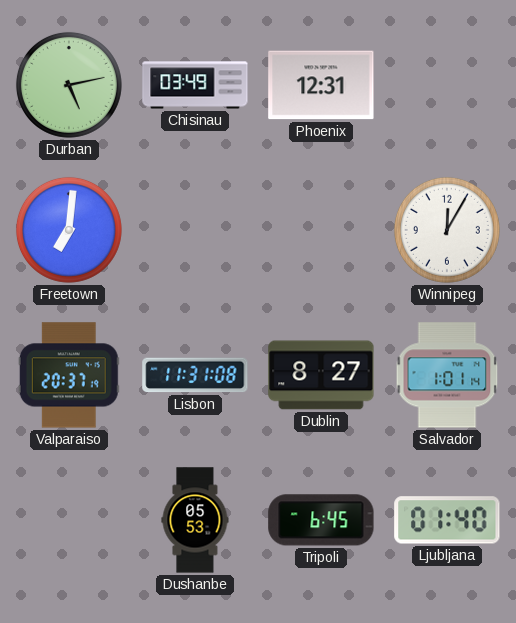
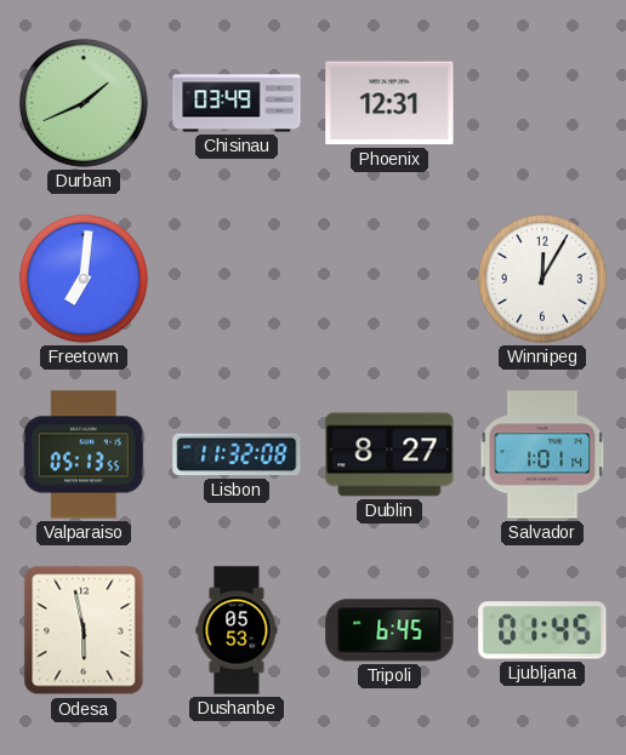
Durban: 5:13 -> 1:41
Valparaiso: 20:37 -> 05:13
Lisbon: 11:31 -> 11:32
Odesa: none -> 5:58
Ljubljana: 01:40 -> 01:45
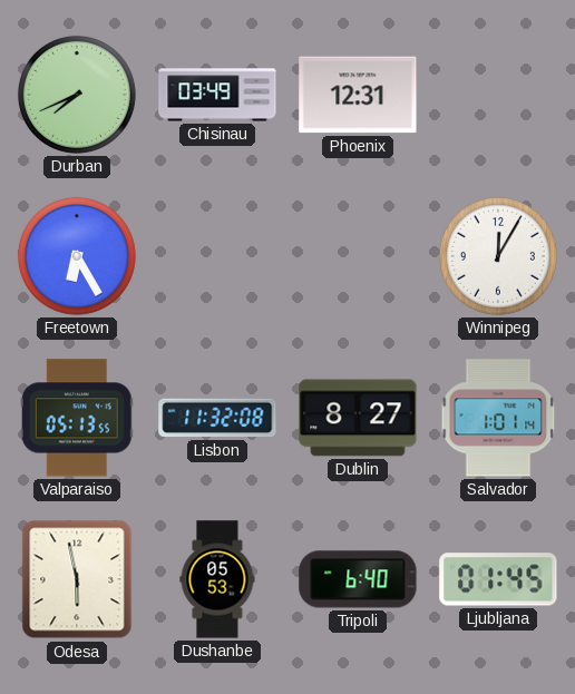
Durban: 1:41 -> 7:41
Freetown: 7:01 -> 6:25
Tripoli: 6:45 -> 6:40
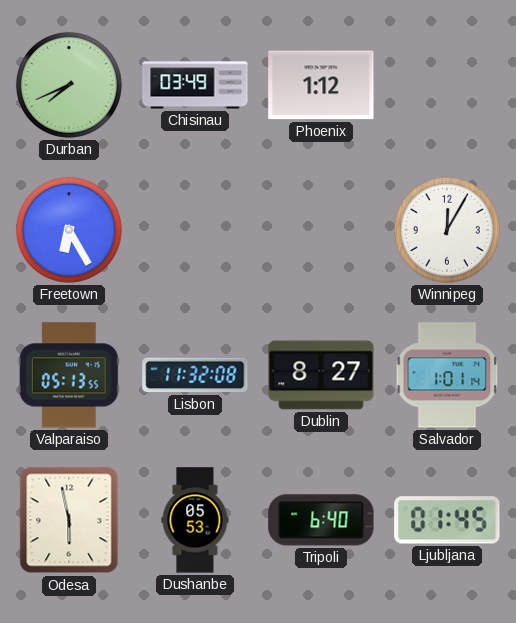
Phoenix: 12:31 -> 1:12
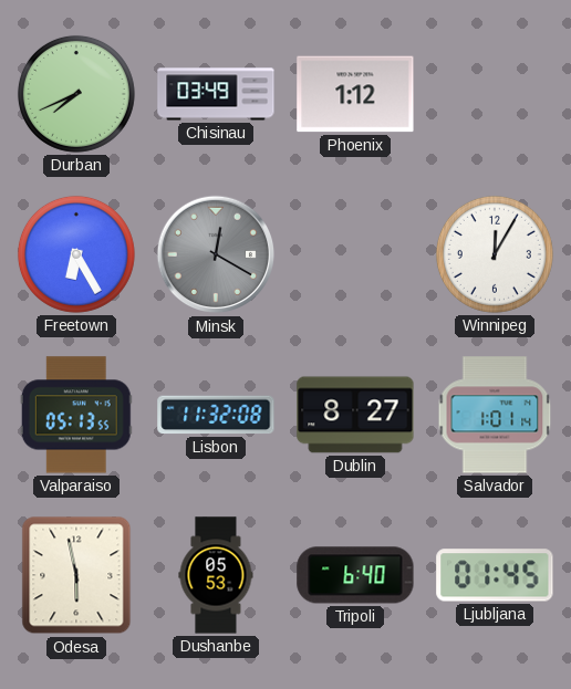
Minsk: none -> 12:20
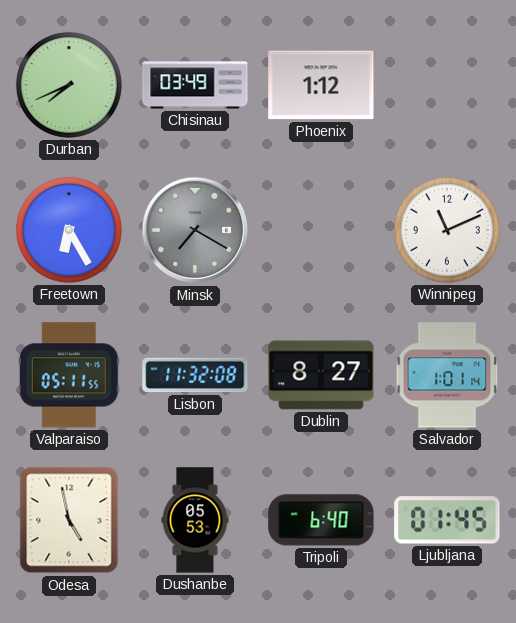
Minsk: 12:20 -> 7:20
Winnipeg: 12:05 -> 11:11
Valparaiso: 05:13 -> 05:11
Odesa: 5:58 -> 4:58
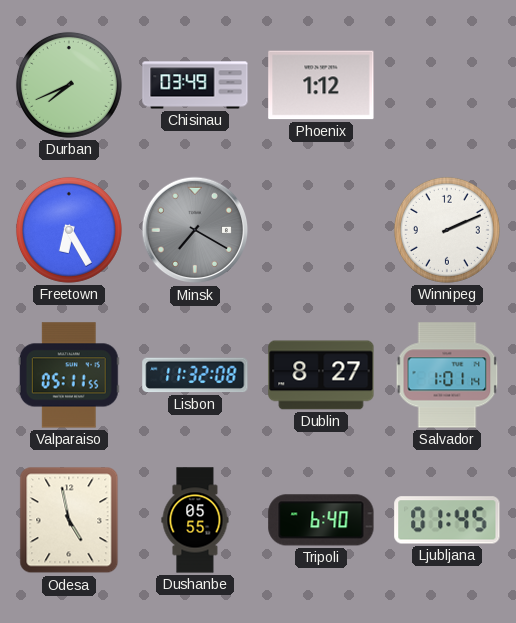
Winnipeg: 11:11 -> 2:11
Dushanbe: 05:53 -> 05:55
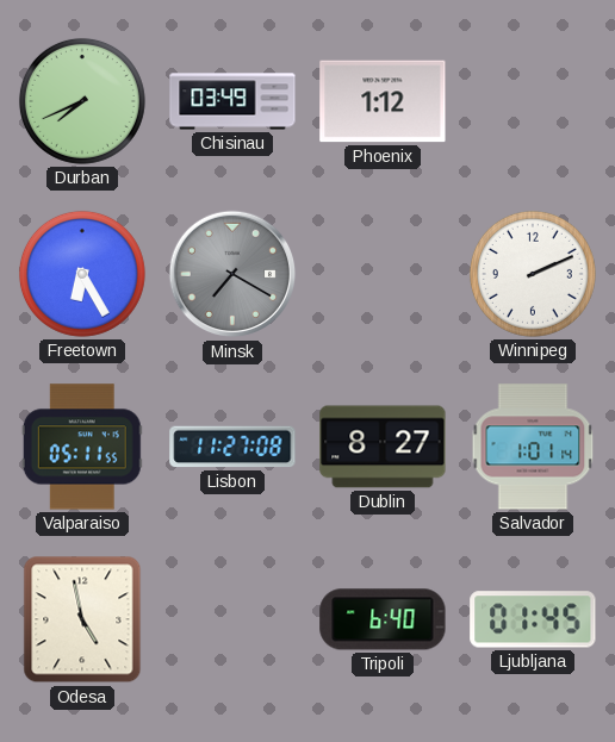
Lisbon: 11:32 -> 11:27
Dushanbe: 05:55 -> none
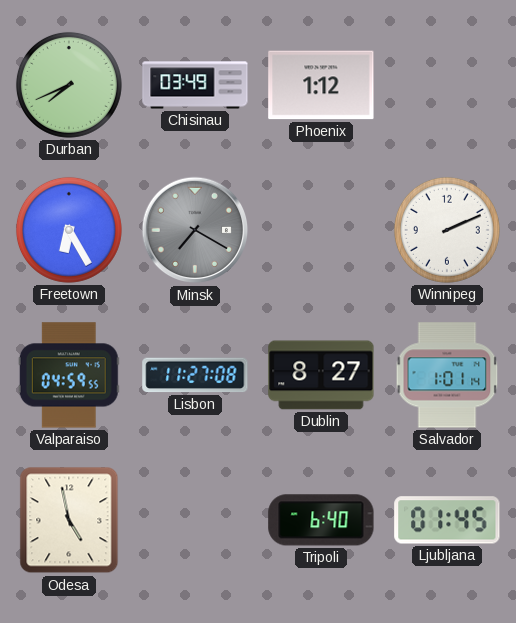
Valparaiso: 05:11 -> 04:59
